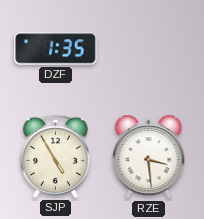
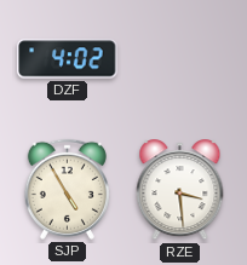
DZF: 1:35 -> 4:02
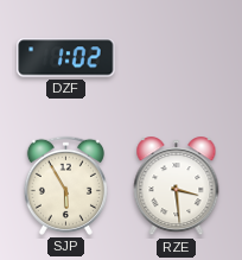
DZF: 4:02 -> 1:02
SJP: 4:55 -> 5:55
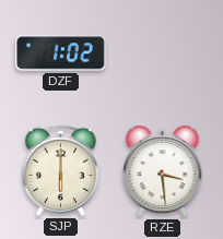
SJP: 5:55 -> 6:00
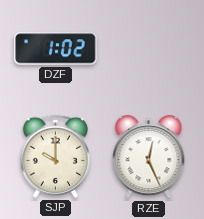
SJP: 6:00 -> 10:00
RZE: 3:29 -> 12:26
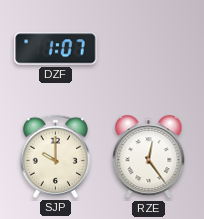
DZF: 1:02 -> 1:07
RZE: 12:26 -> 12:24
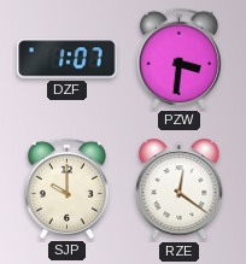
PZW: none -> 3:31
RZE: 12:24 -> 12:21
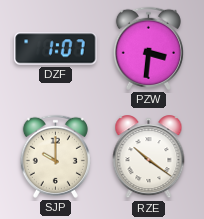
RZE: 12:21 -> 10:21
